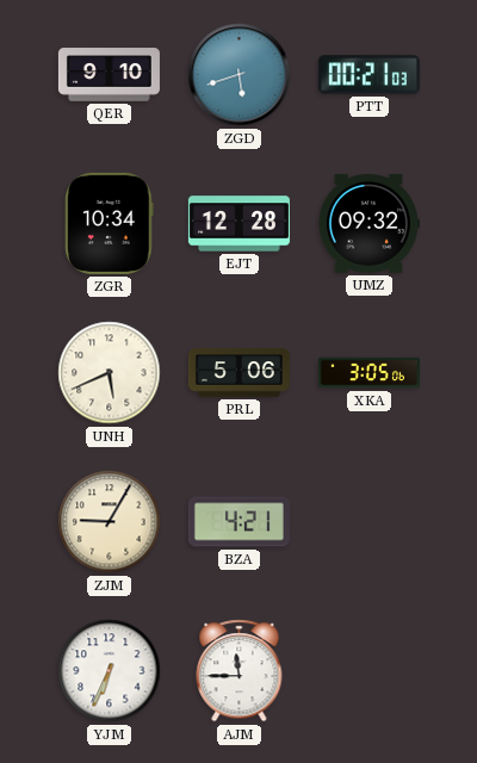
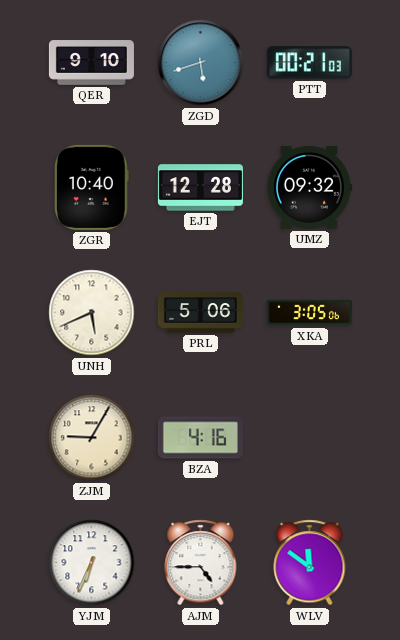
ZGR: 10:34 -> 10:40
BZA: 4:21 -> 4:16
AJM: 11:45 -> 4:45
WLV: none -> 11:51
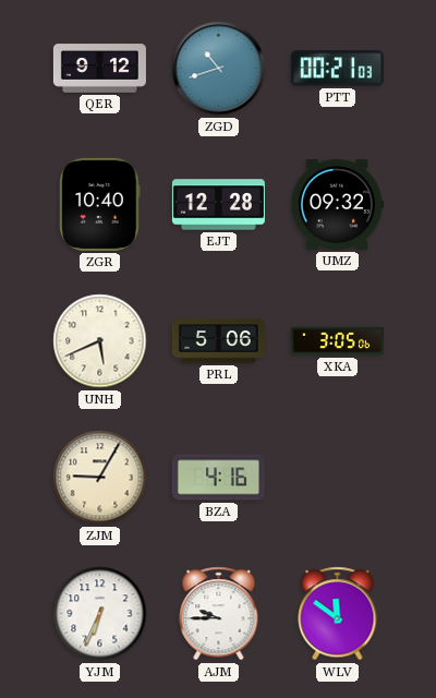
QER: 9:10 -> 9:12
ZGD: 5:42 -> 10:42
AJM: 4:45 -> 9:45
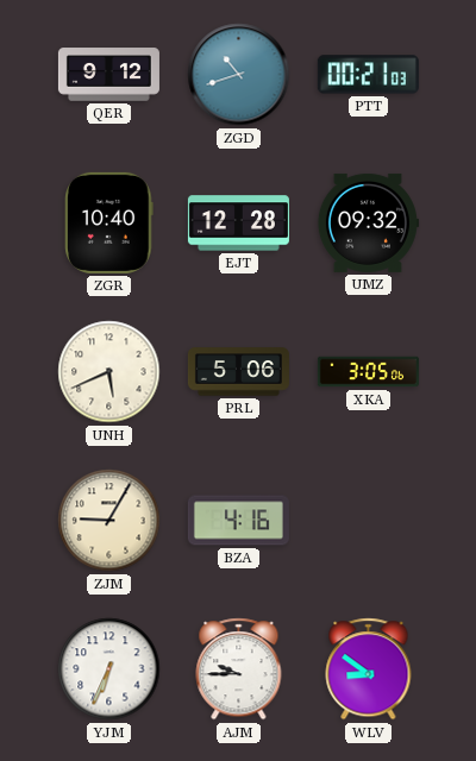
WLV: 11:51 -> 8:51
